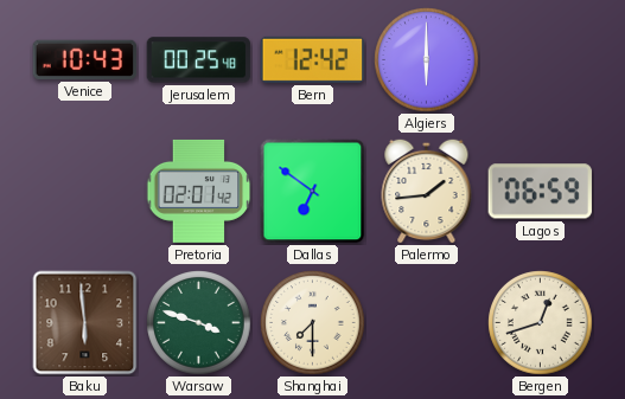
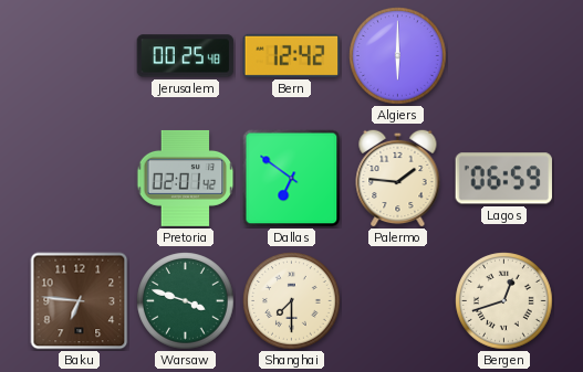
Venice: 10:43 -> none
Palermo: 1:44 -> 1:46
Baku: 5:59 -> 6:46
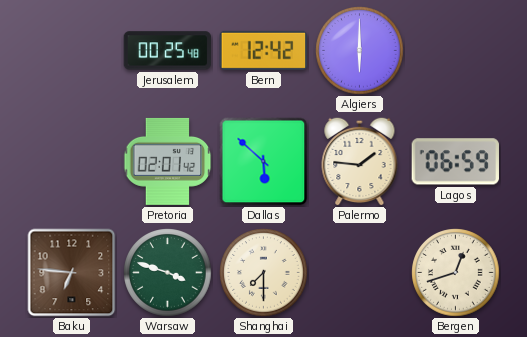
Dallas: 6:51 -> 5:52
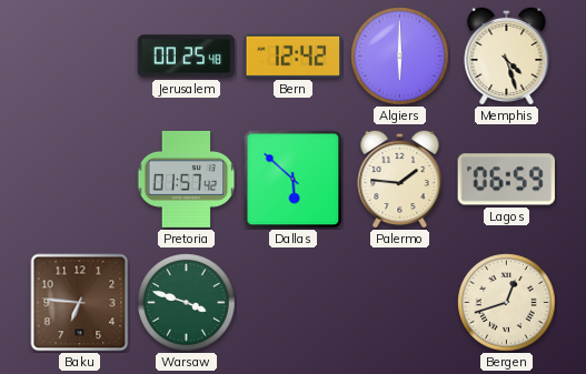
Memphis: none -> 4:27
Pretoria: 02:01 -> 01:57
Shanghai: 7:30 -> none
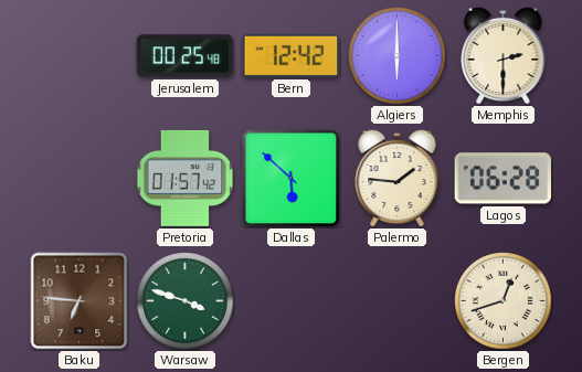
Memphis: 4:27 -> 2:30
Lagos: 06:59 -> 06:28
